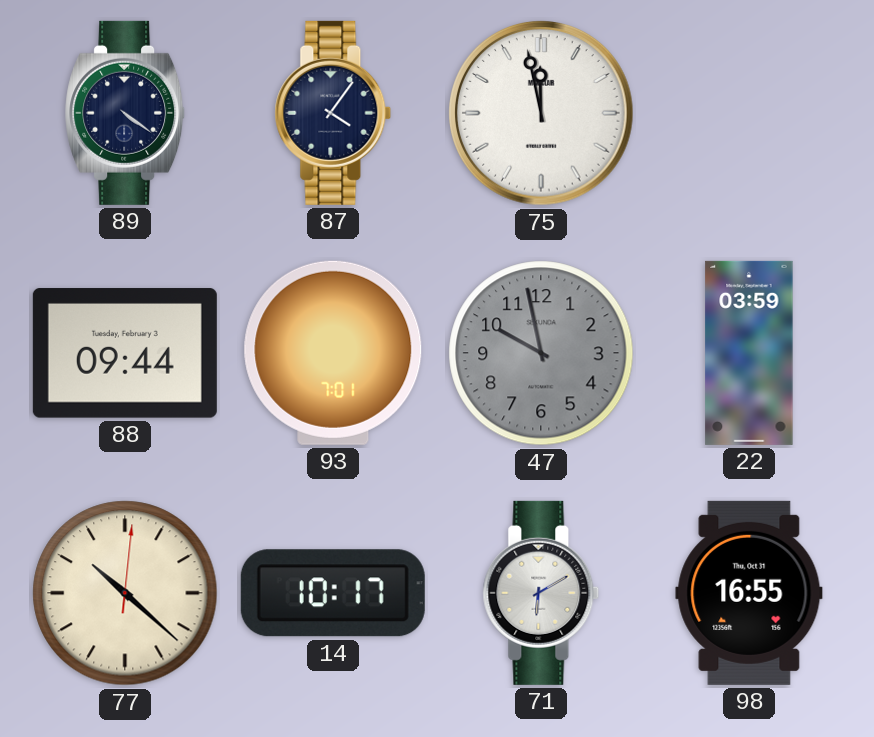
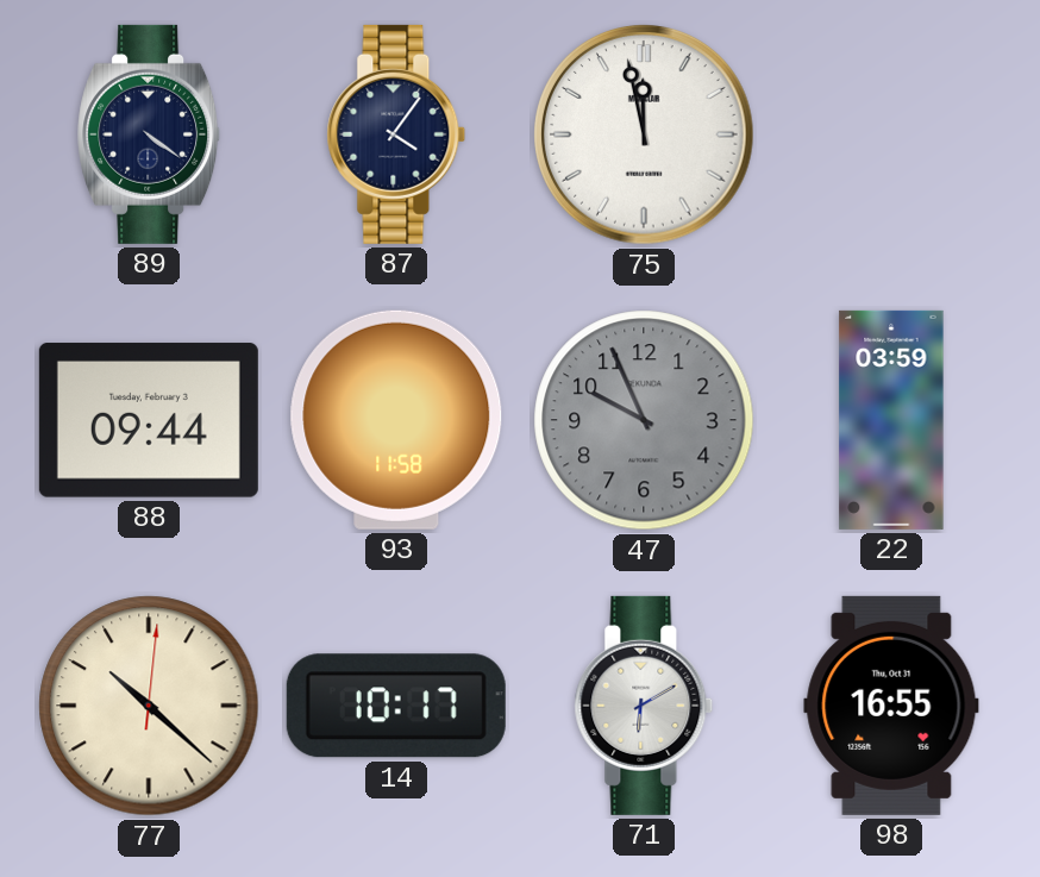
93: 7:01 -> 11:58
47: 9:58 -> 9:56
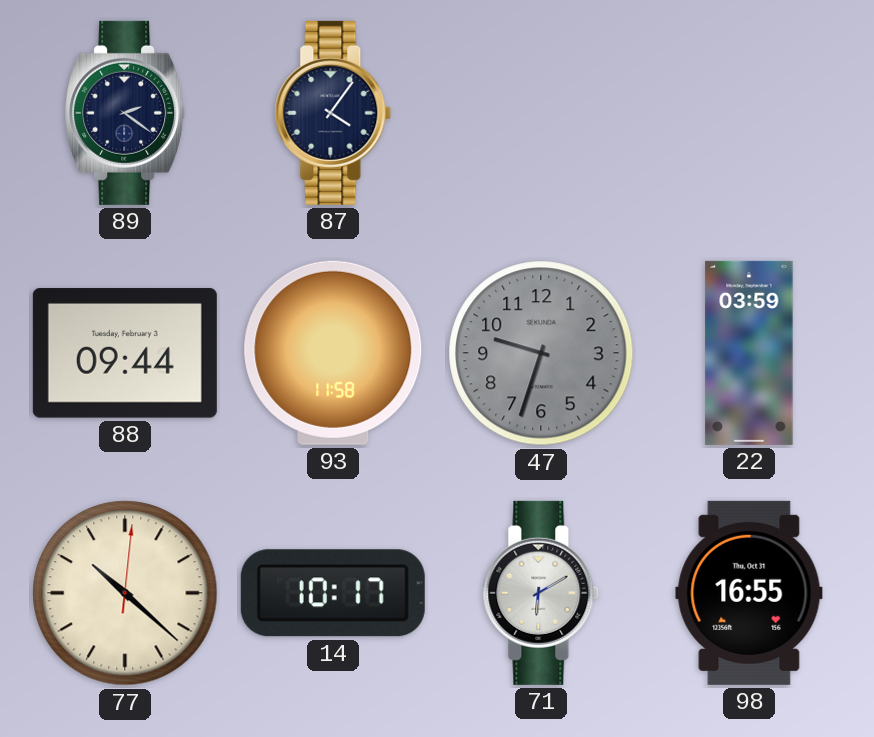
89: 4:21 -> 2:21
75: 11:58 -> none
47: 9:56 -> 9:33
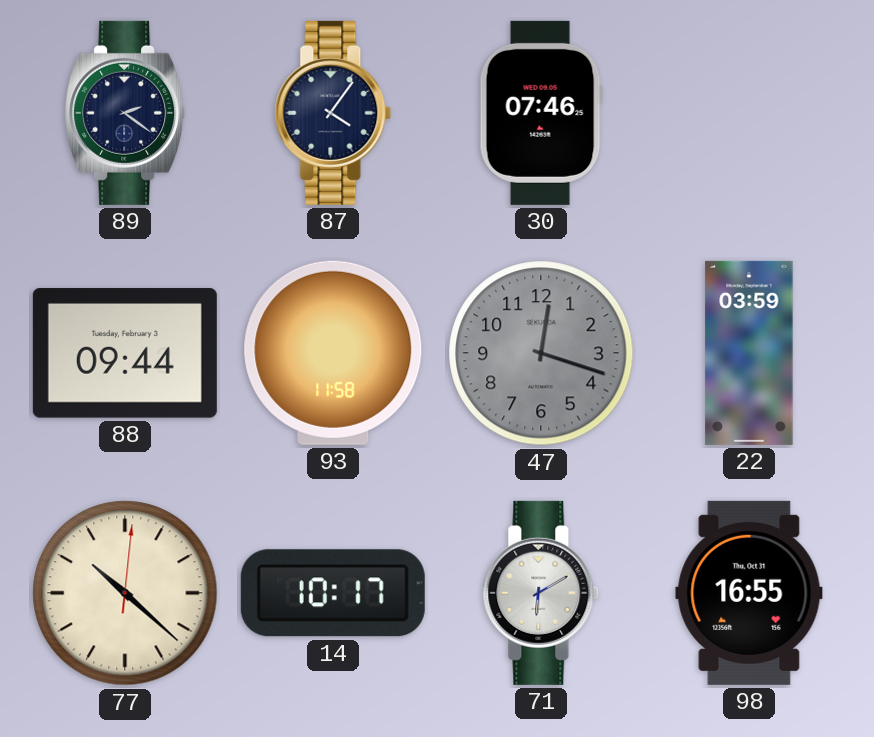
30: none -> 07:46
47: 9:33 -> 12:18
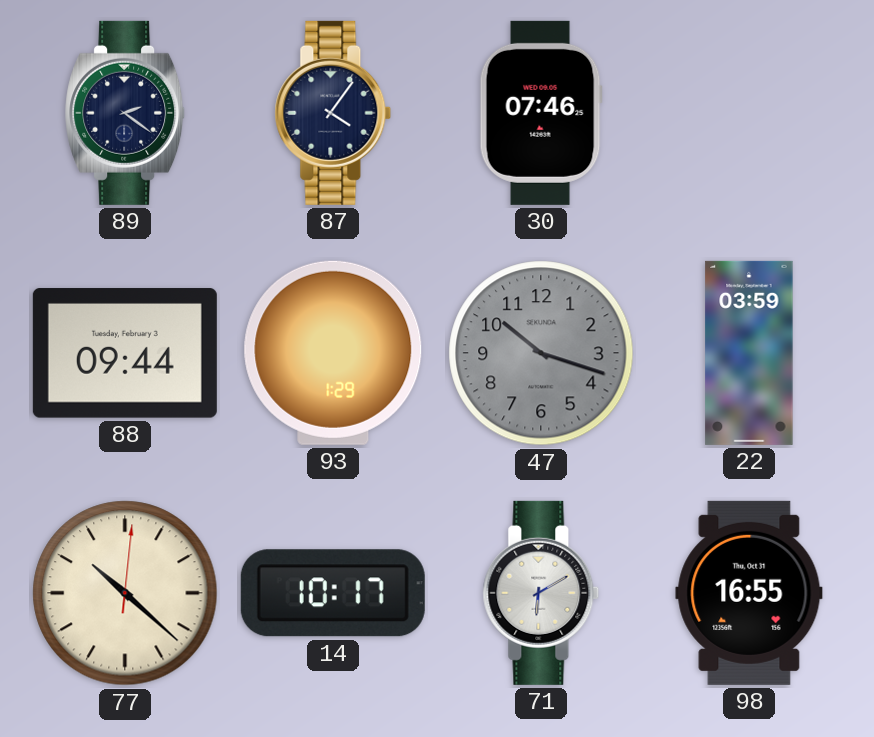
93: 11:58 -> 1:29
47: 12:18 -> 10:18
